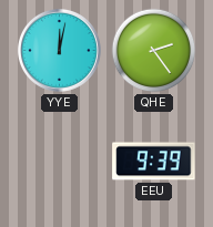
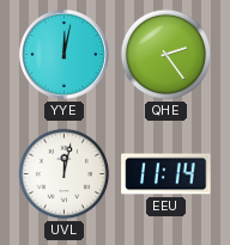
UVL: none -> 12:02
EEU: 9:39 -> 11:14
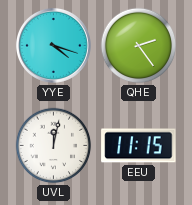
YYE: 12:02 -> 4:18
EEU: 11:14 -> 11:15
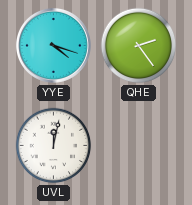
EEU: 11:15 -> none
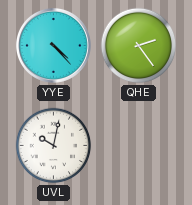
YYE: 4:18 -> 4:23
UVL: 12:02 -> 10:02
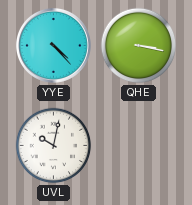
QHE: 2:24 -> 3:17
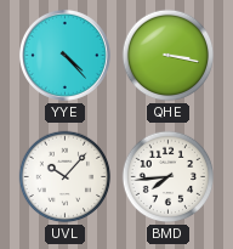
UVL: 10:02 -> 10:07
BMD: none -> 7:44
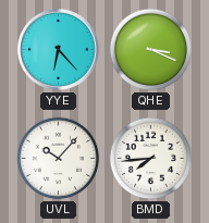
YYE: 4:23 -> 6:23
QHE: 3:17 -> 3:19
